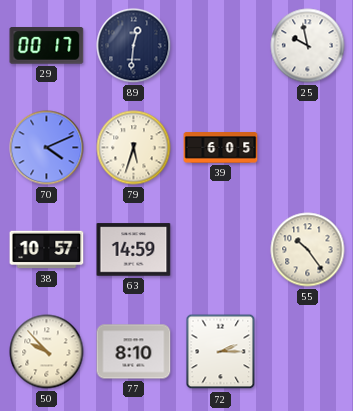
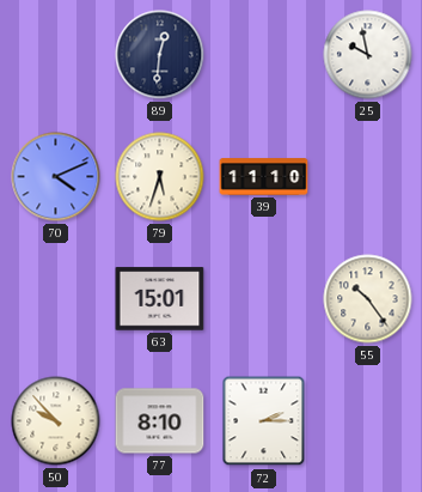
29: 00:17 -> none
39: 6:05 -> 11:10
38: 10:57 -> none
63: 14:59 -> 15:01
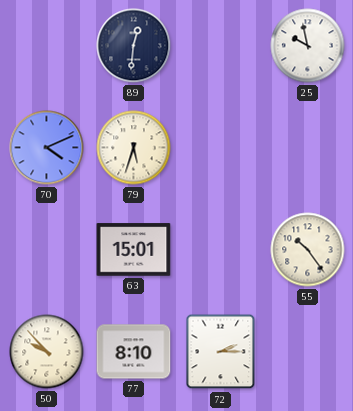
39: 11:10 -> none
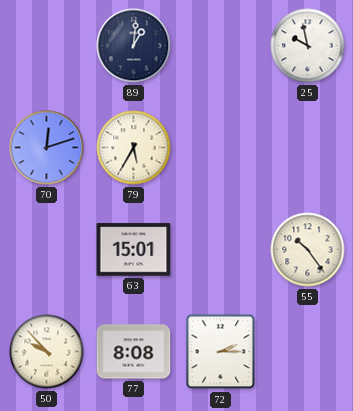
89: 12:31 -> 1:01
70: 4:11 -> 12:12
79: 5:33 -> 5:35
77: 8:10 -> 8:08
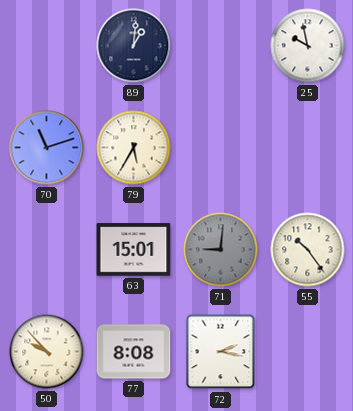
70: 12:12 -> 11:12
71: none -> 9:01
72: 2:15 -> 2:17
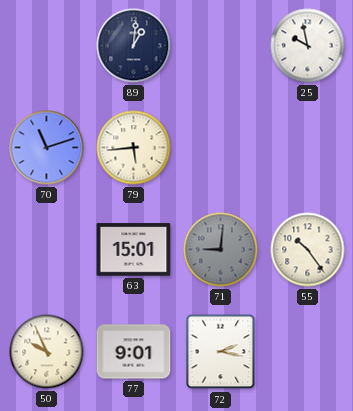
79: 5:35 -> 5:44
50: 9:53 -> 9:56
77: 8:08 -> 9:01
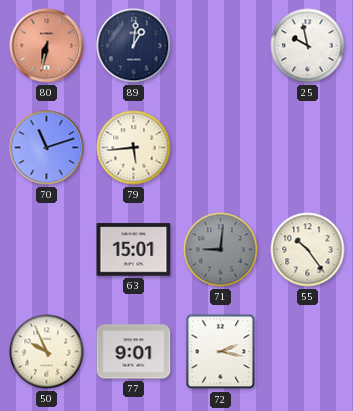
80: none -> 6:32
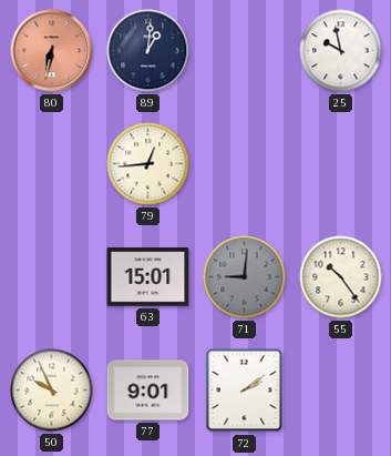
70: 11:12 -> none
79: 5:44 -> 12:44
72: 2:17 -> 2:09
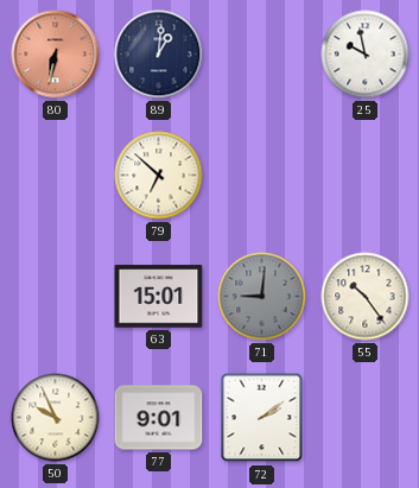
79: 12:44 -> 6:52
